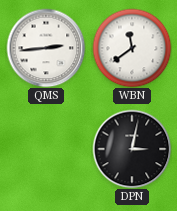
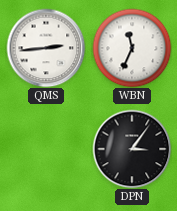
WBN: 11:39 -> 11:34
DPN: 3:02 -> 3:06
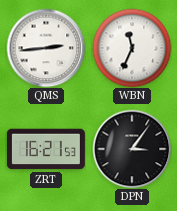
ZRT: none -> 16:21
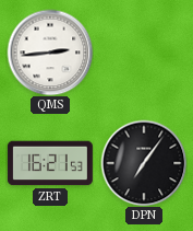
WBN: 11:34 -> none
DPN: 3:06 -> 7:06
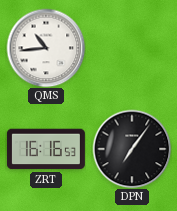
QMS: 2:44 -> 10:44
ZRT: 16:21 -> 16:16
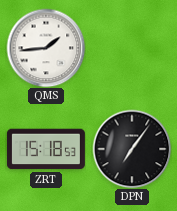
QMS: 10:44 -> 1:44
ZRT: 16:16 -> 15:18
